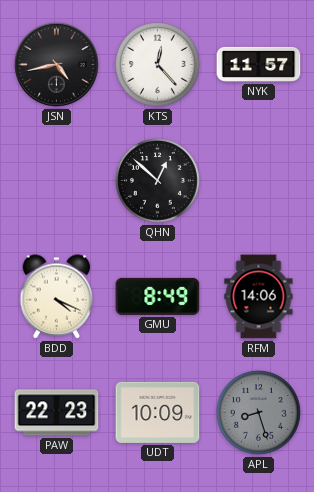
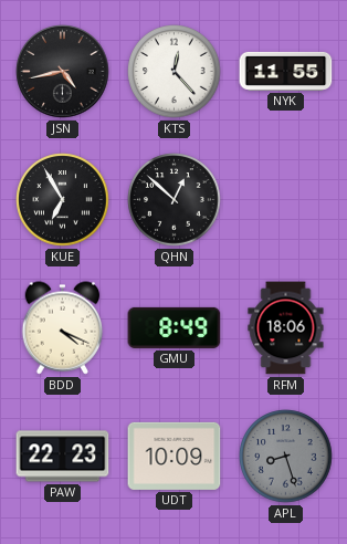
NYK: 11:57 -> 11:55
KUE: none -> 6:55
RFM: 14:06 -> 18:06
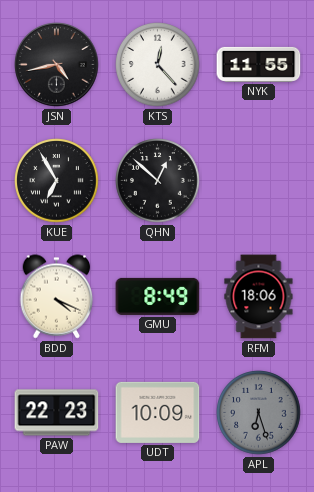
APL: 8:27 -> 6:27
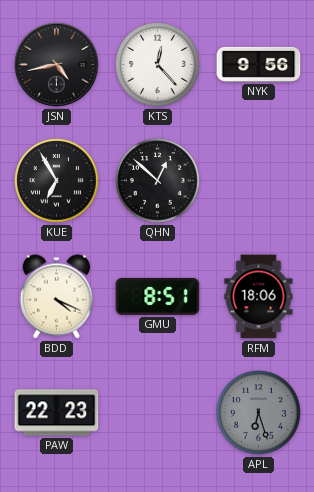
NYK: 11:55 -> 9:56
GMU: 8:49 -> 8:51
UDT: 10:09 -> none
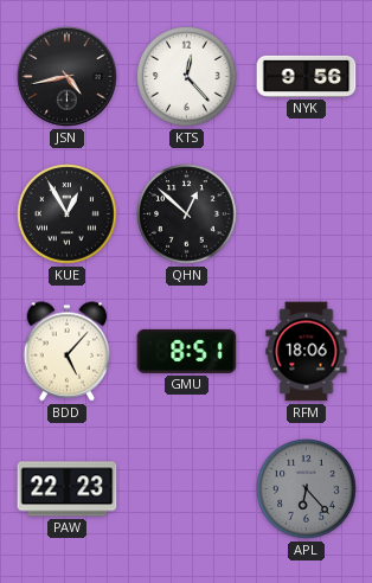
KUE: 6:55 -> 12:55
BDD: 4:19 -> 5:07
APL: 6:27 -> 6:23
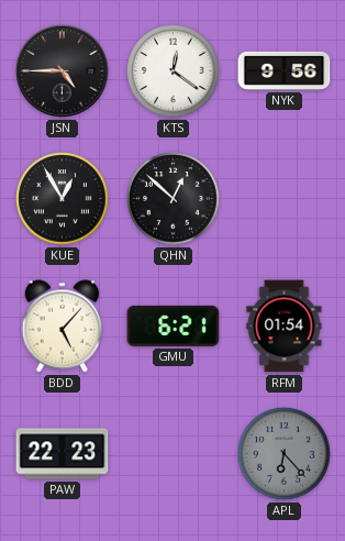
JSN: 4:43 -> 4:45
KTS: 12:23 -> 12:21
GMU: 8:51 -> 6:21
RFM: 18:06 -> 01:54
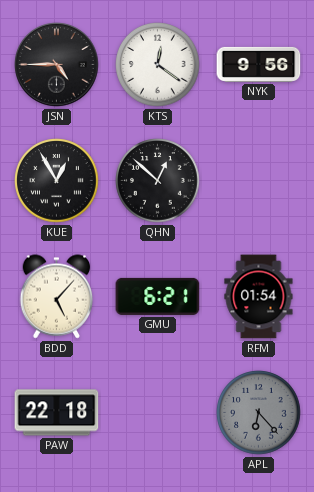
PAW: 22:23 -> 22:18
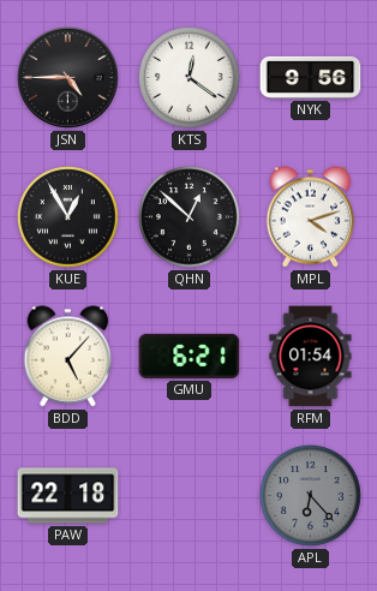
MPL: none -> 4:12
